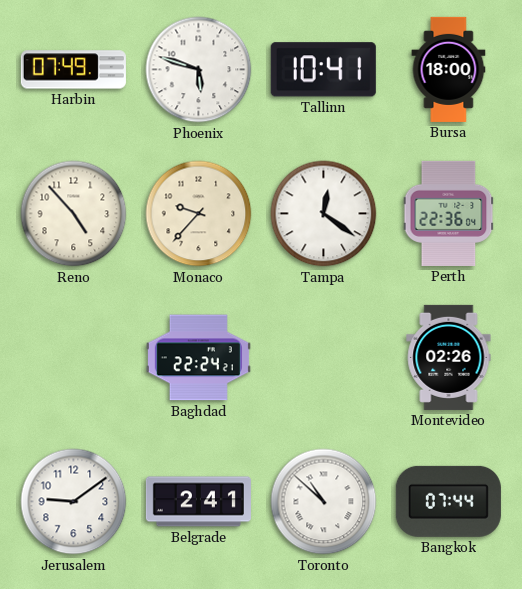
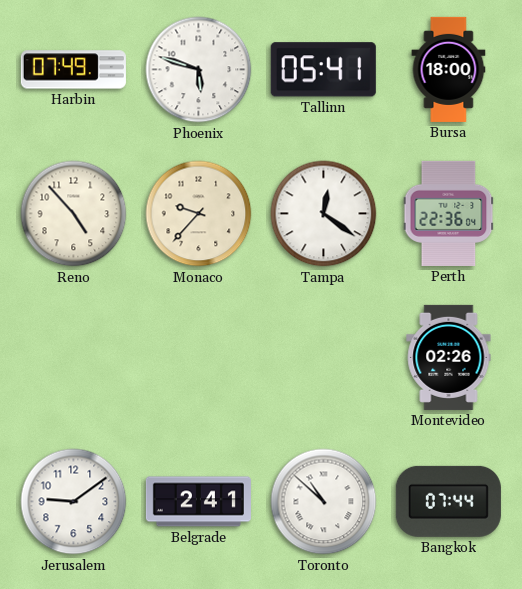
Tallinn: 10:41 -> 05:41
Baghdad: 22:24 -> none
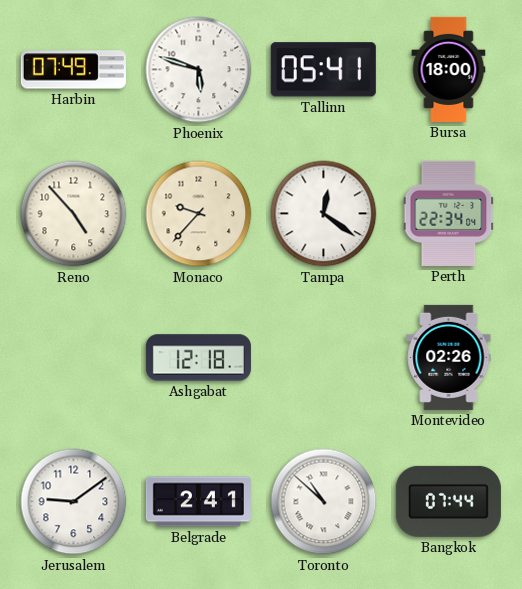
Perth: 22:36 -> 22:34
Ashgabat: none -> 12:18
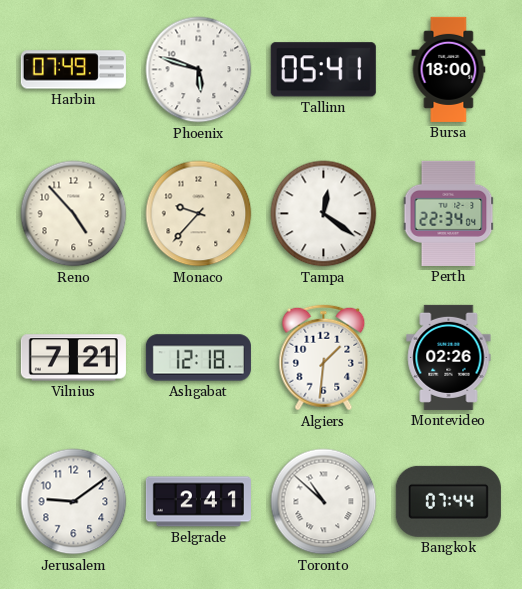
Vilnius: none -> 7:21
Algiers: none -> 1:31
